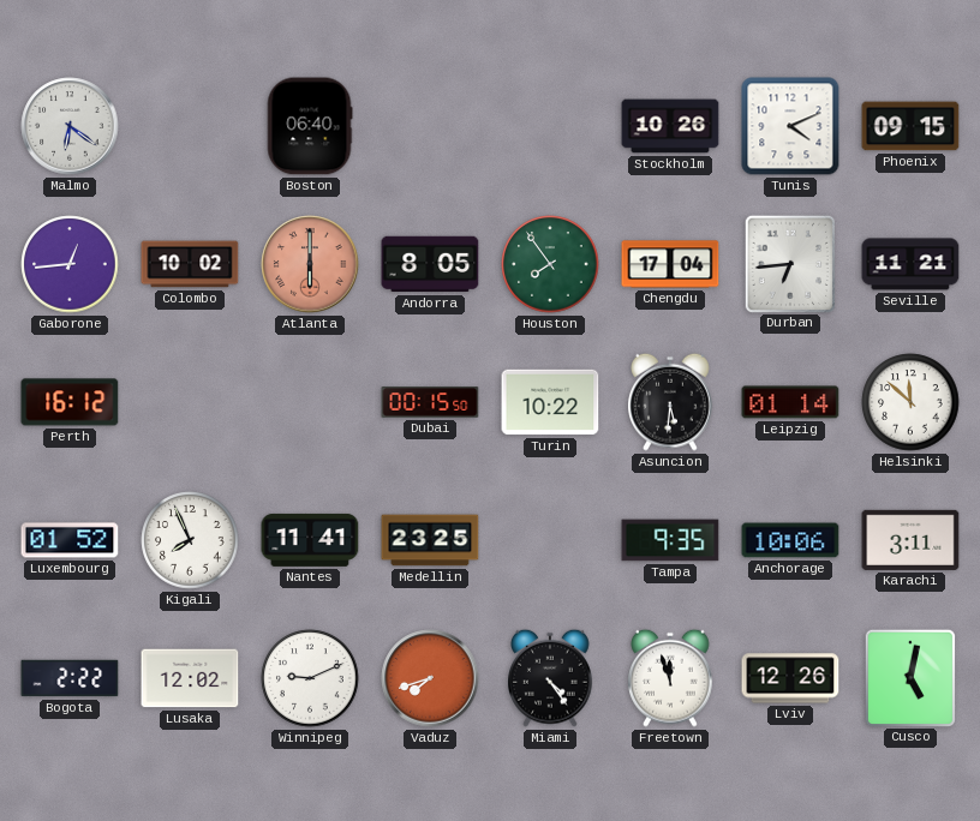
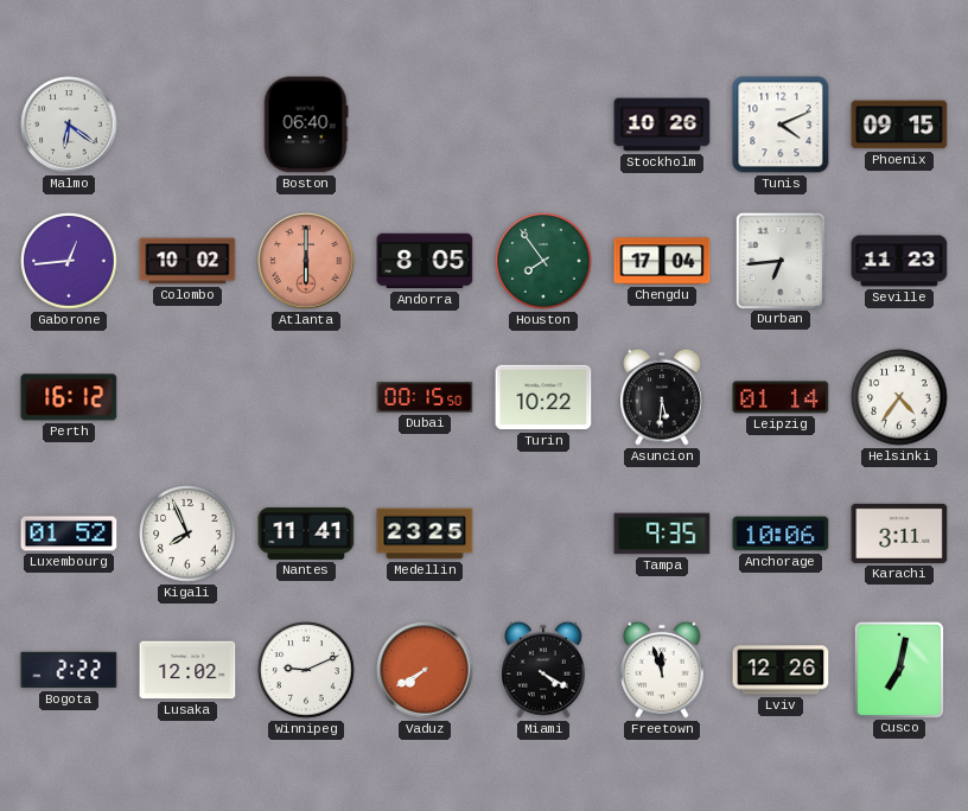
Seville: 11:21 -> 11:23
Helsinki: 11:52 -> 4:36
Vaduz: 7:42 -> 7:40
Miami: 4:24 -> 4:20
Cusco: 5:02 -> 7:02
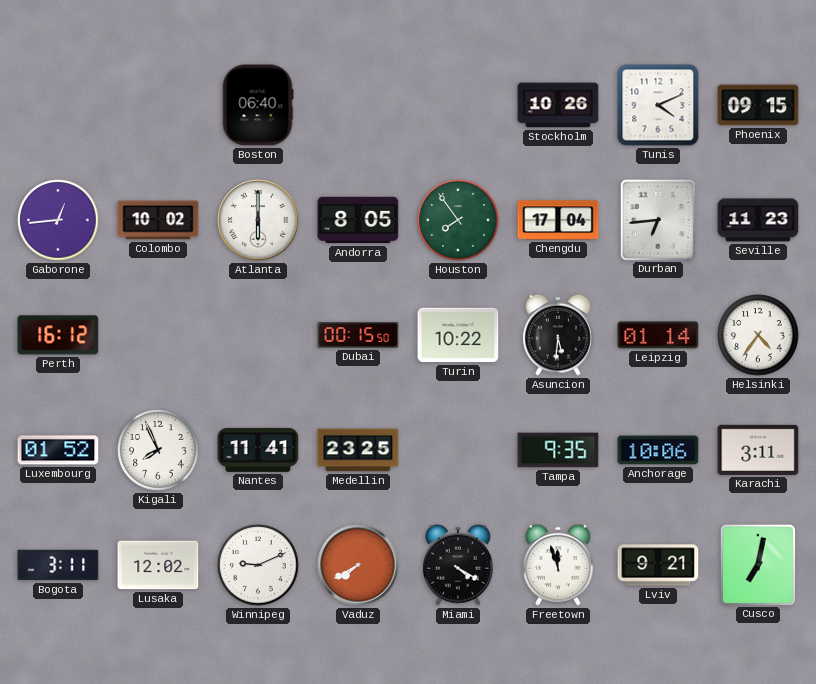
Malmo: 6:21 -> none
Atlanta dial: salmon -> white
Bogota: 2:22 -> 3:11
Lviv: 12:26 -> 9:21
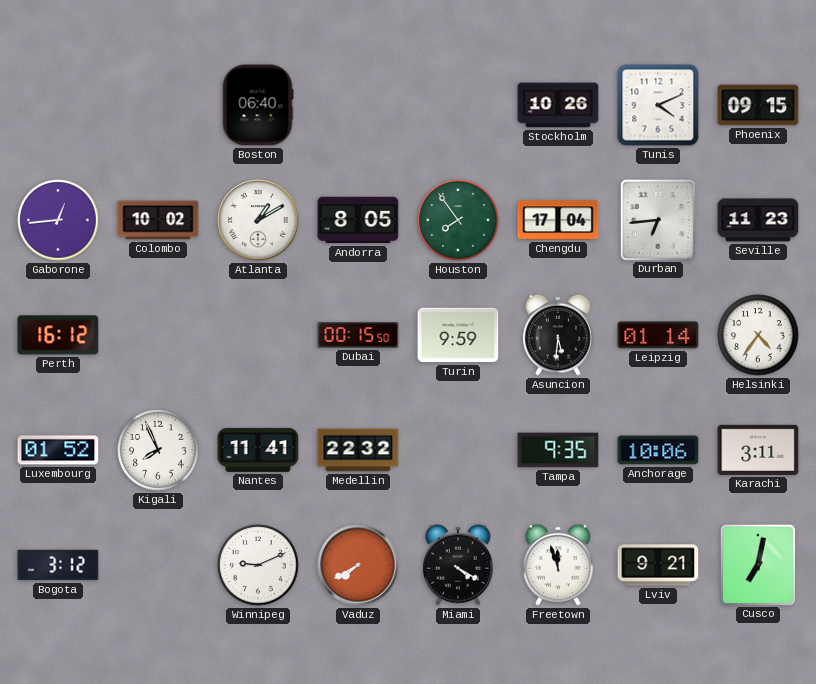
Atlanta: 6:00 -> 1:10
Turin: 10:22 -> 9:59
Medellin: 23:25 -> 22:32
Bogota: 3:11 -> 3:12
Lusaka: 12:02 -> none
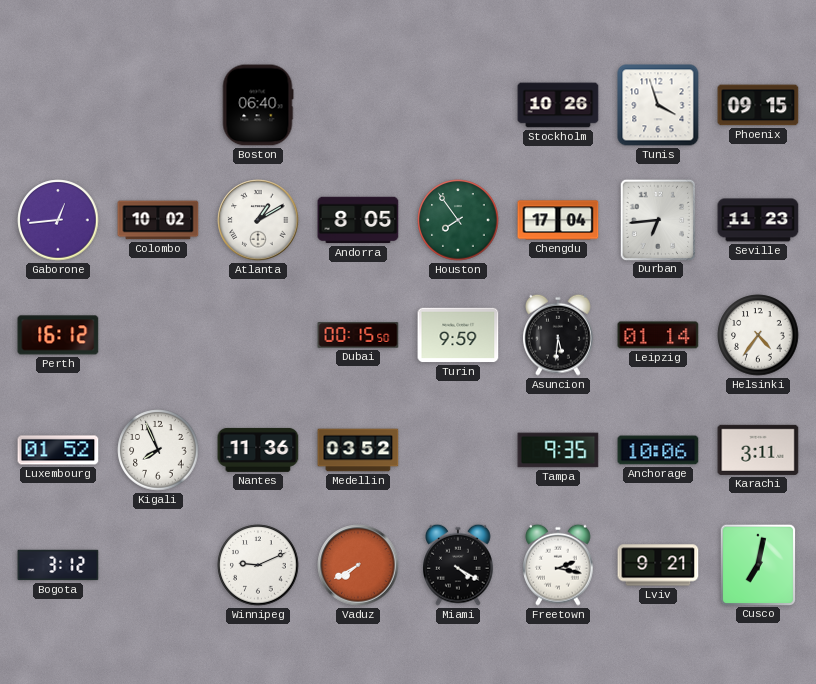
Tunis: 4:11 -> 3:57
Nantes: 11:41 -> 11:36
Medellin: 22:32 -> 03:52
Freetown: 11:57 -> 2:17
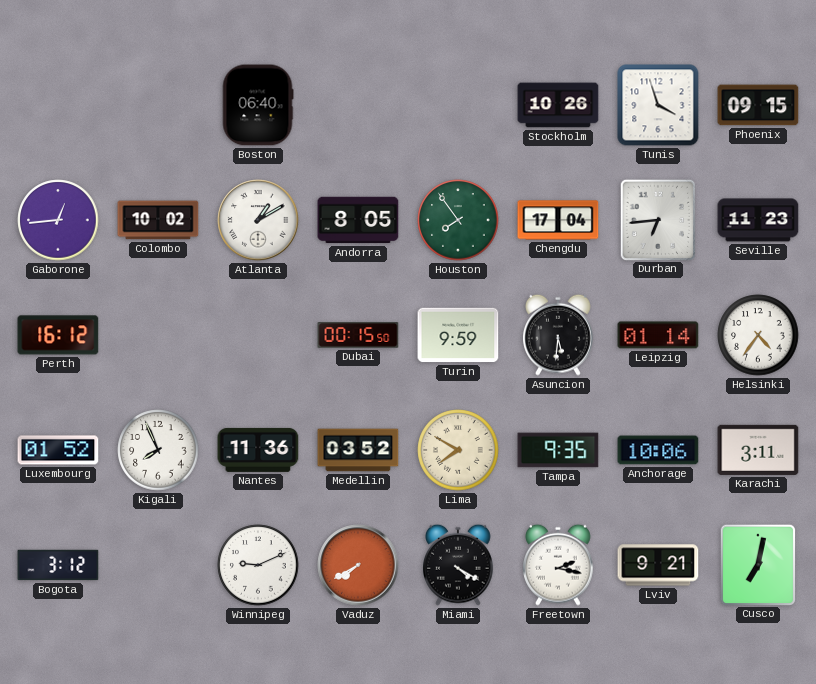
Lima: none -> 7:50
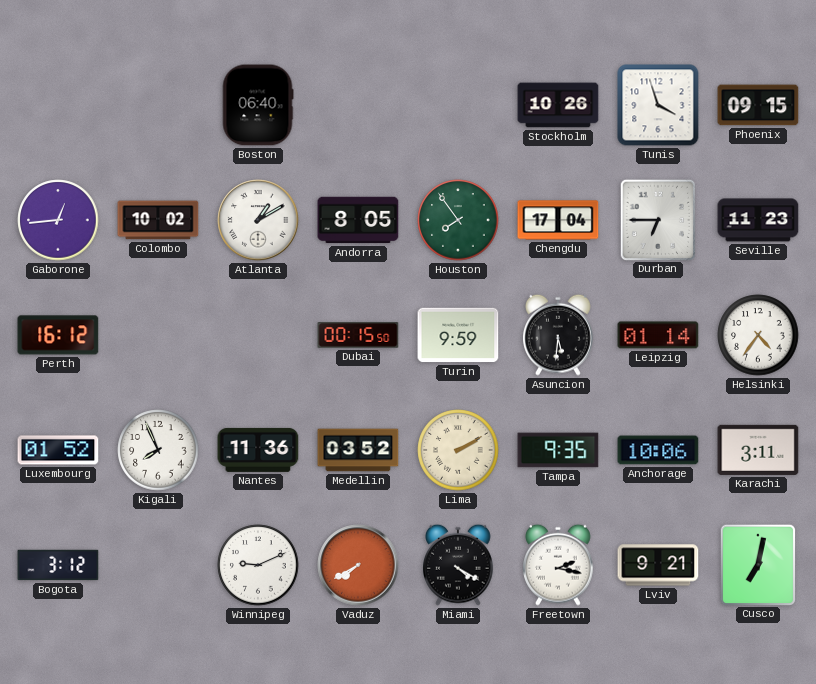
Durban: 6:44 -> 6:45
Lima: 7:50 -> 2:10
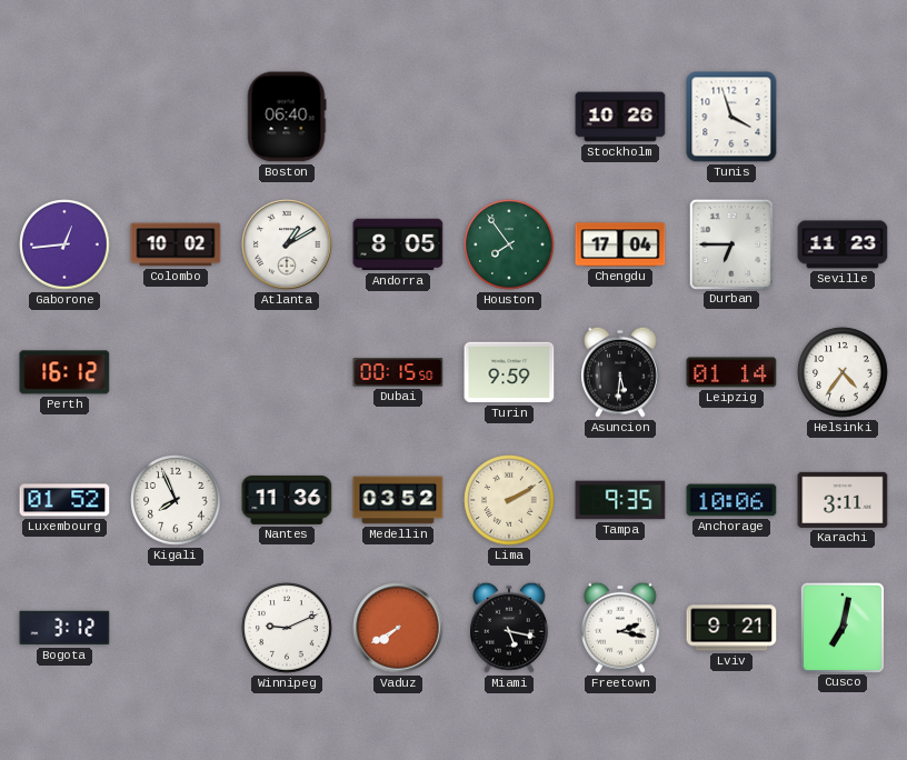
Phoenix: 09:15 -> none
Miami: 4:20 -> 5:17
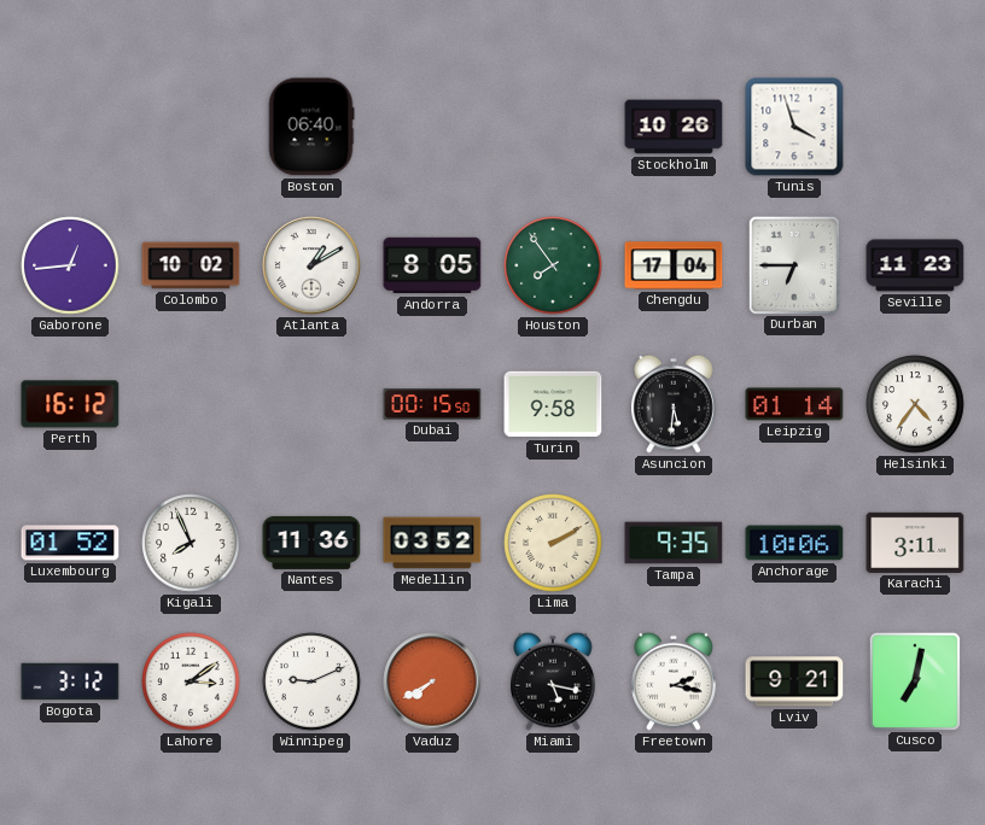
Turin: 9:59 -> 9:58
Lahore: none -> 3:09
